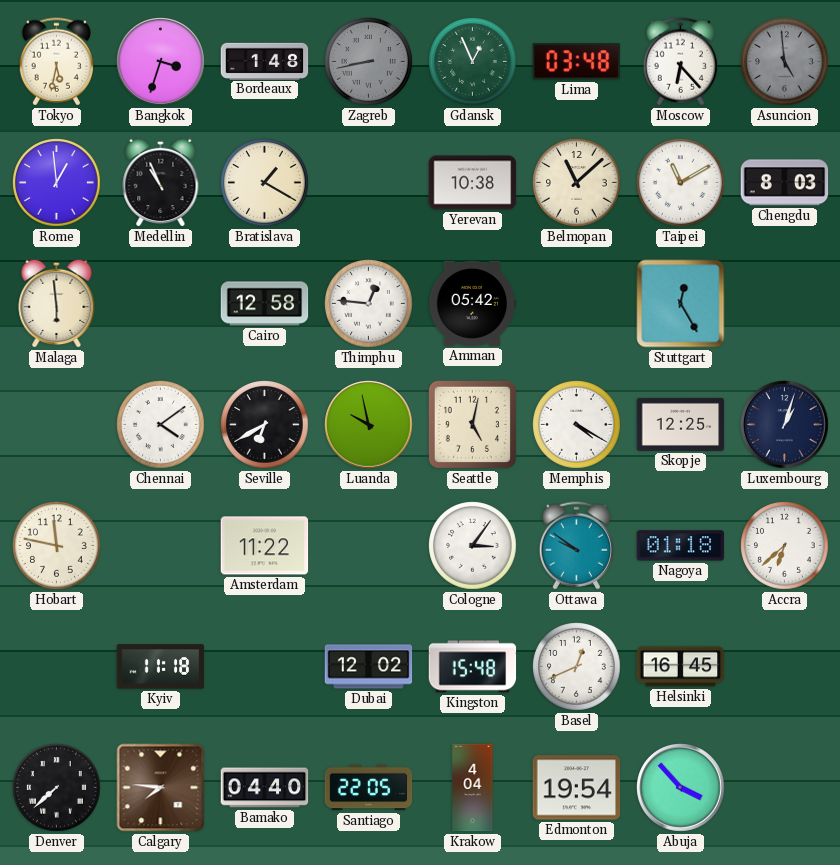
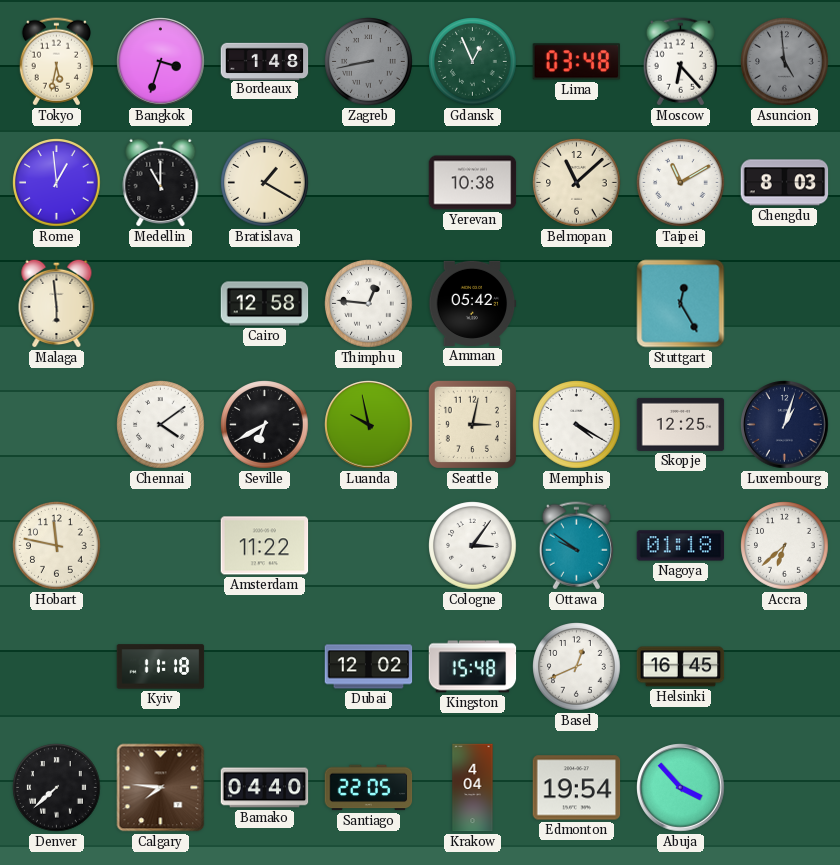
Medellin: 10:56 -> 11:00
Seattle: 5:02 -> 3:02
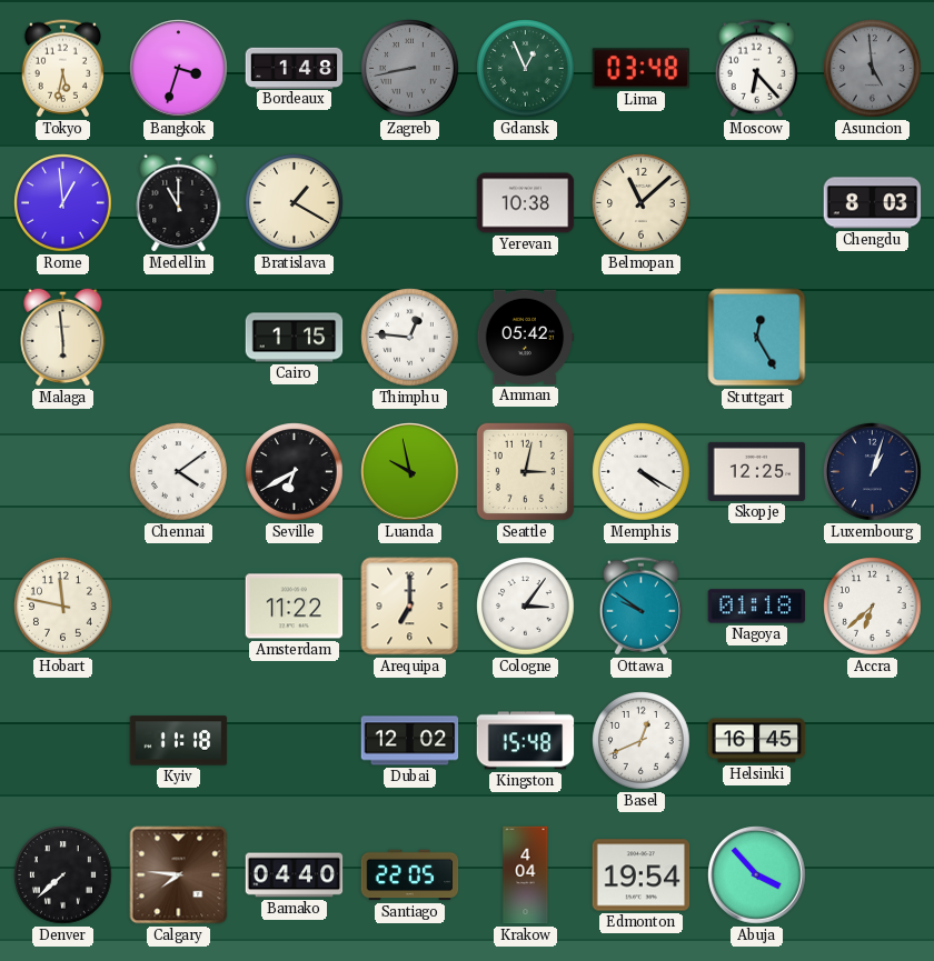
Taipei: 11:10 -> none
Cairo: 12:58 -> 1:15
Arequipa: none -> 7:00
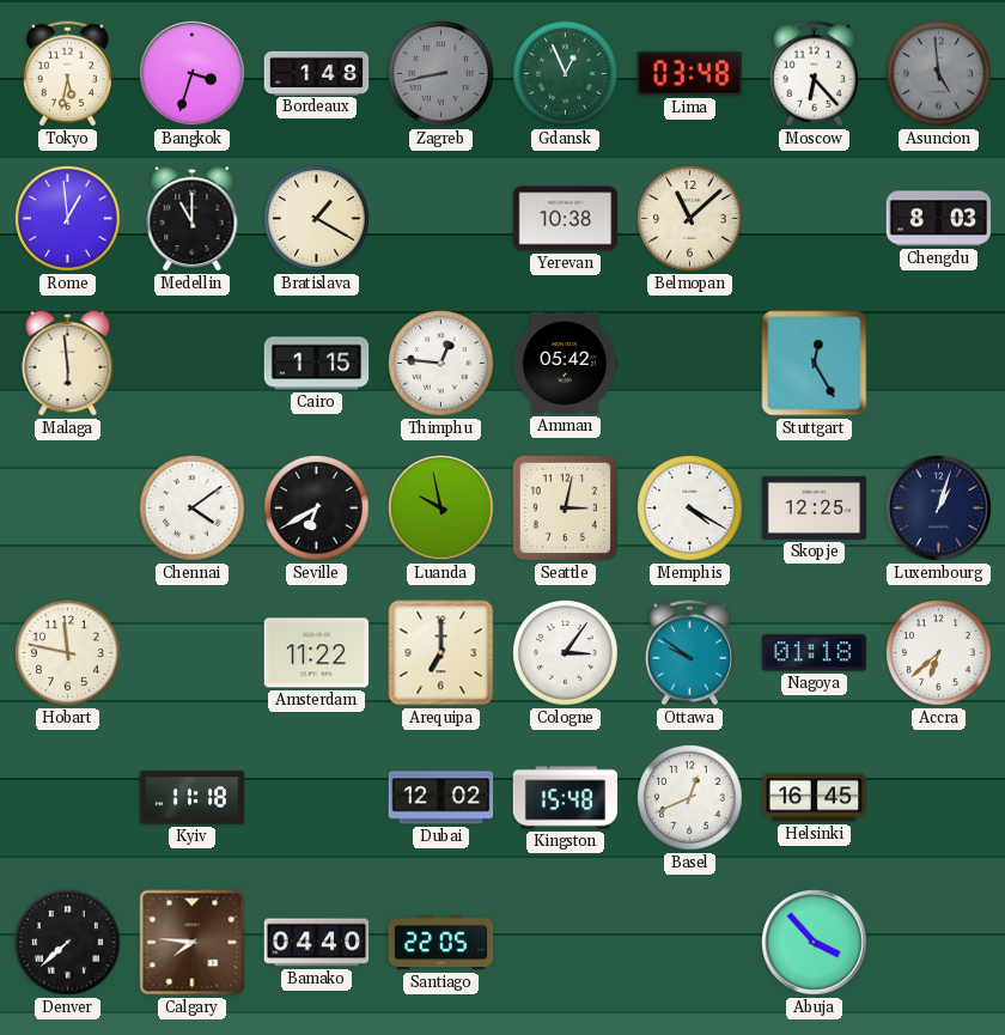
Krakow: 4:04 -> none
Edmonton: 19:54 -> none
